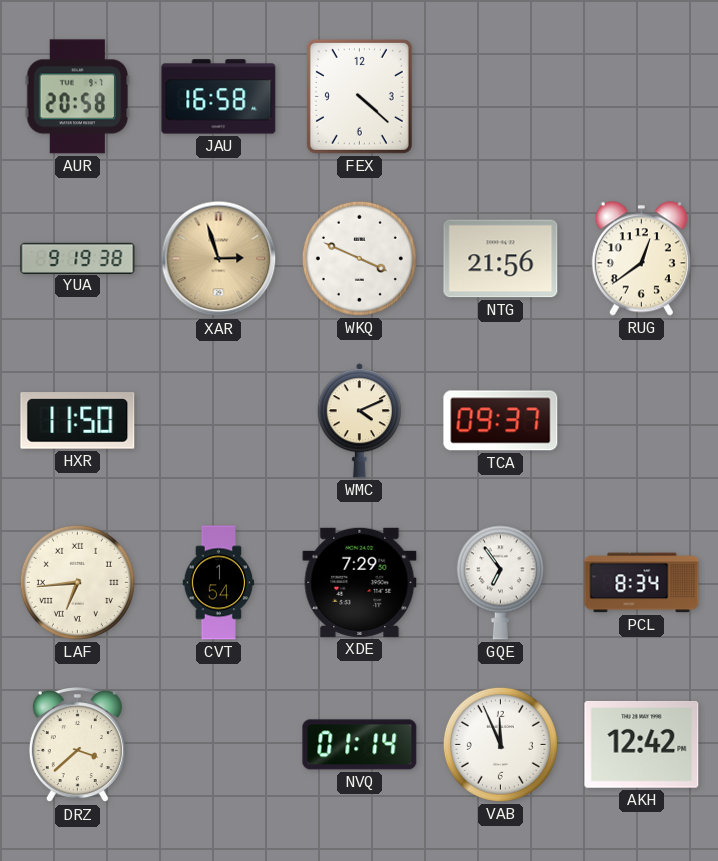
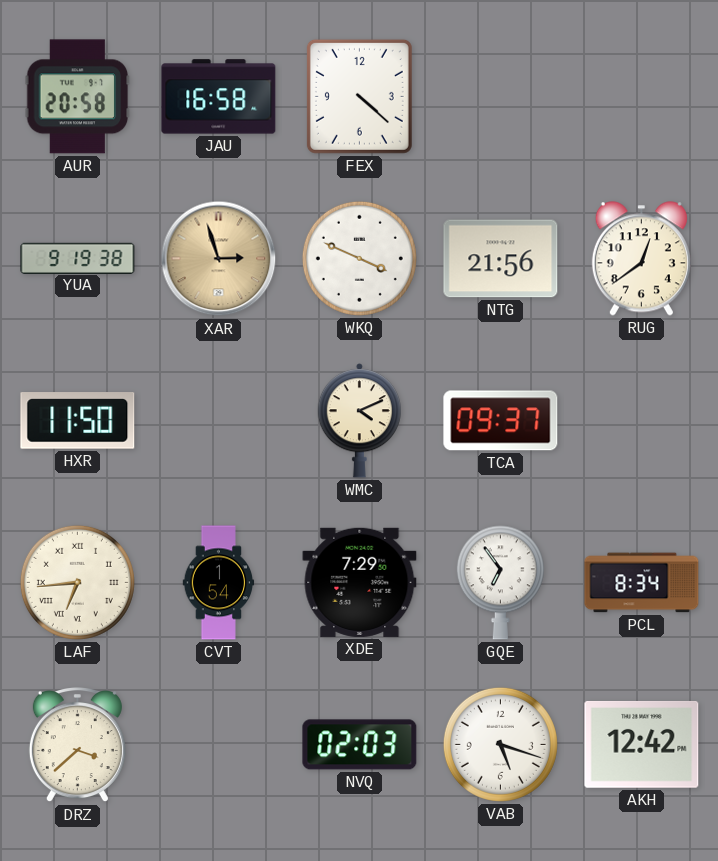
NVQ: 01:14 -> 02:03
VAB: 11:56 -> 5:18
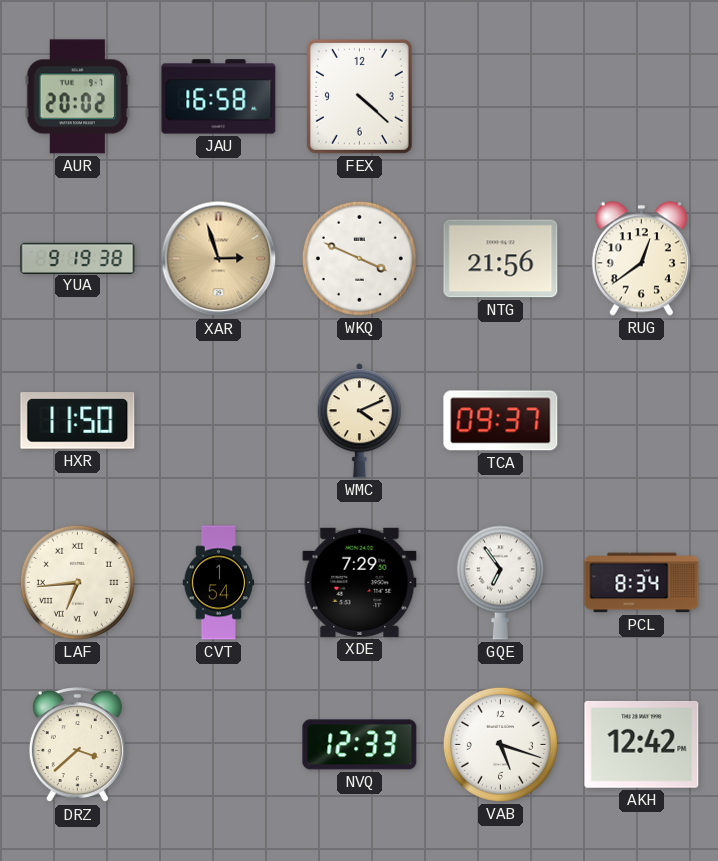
AUR: 20:58 -> 20:02
NVQ: 02:03 -> 12:33
